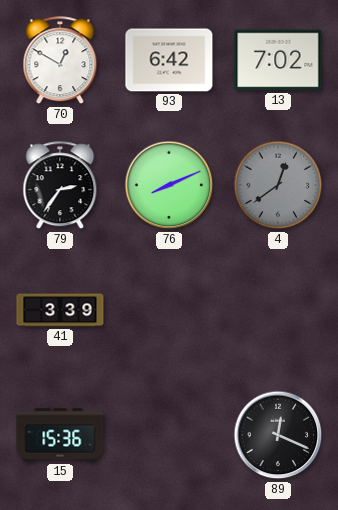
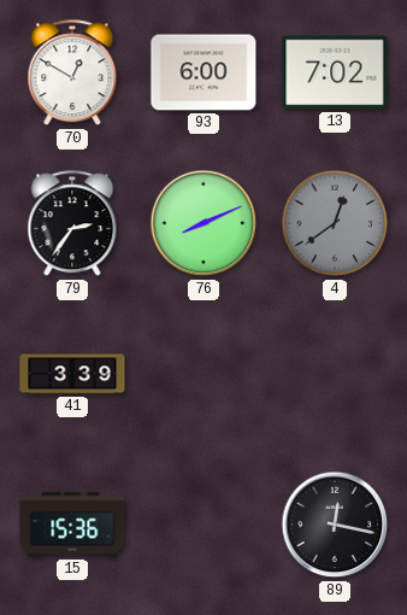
93: 6:42 -> 6:00
89: 12:19 -> 12:17
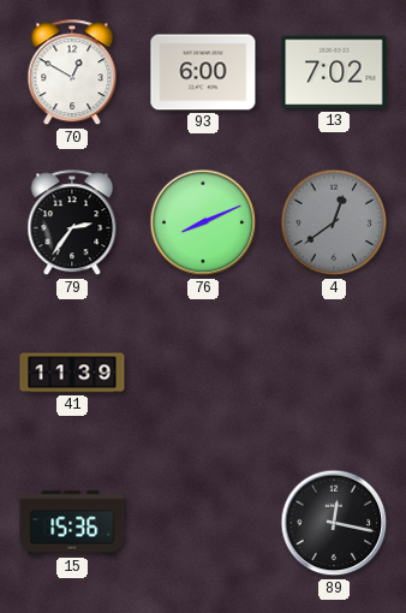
41: 3:39 -> 11:39
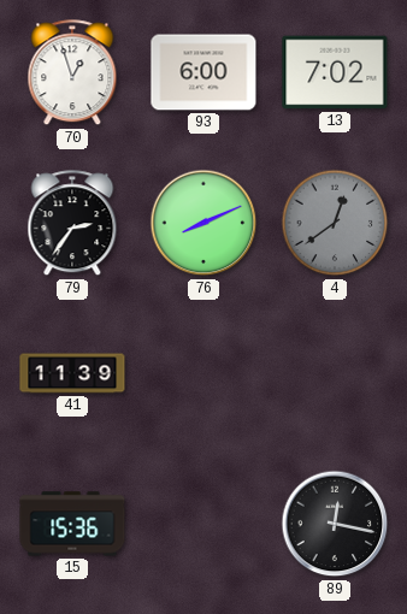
70: 12:50 -> 12:57
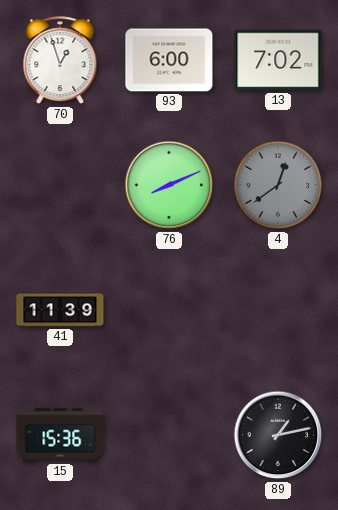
79: 2:36 -> none
89: 12:17 -> 1:13
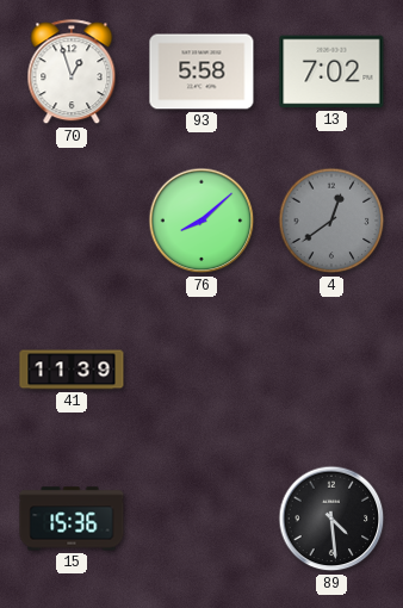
93: 6:00 -> 5:58
76: 8:11 -> 8:08
89: 1:13 -> 4:29
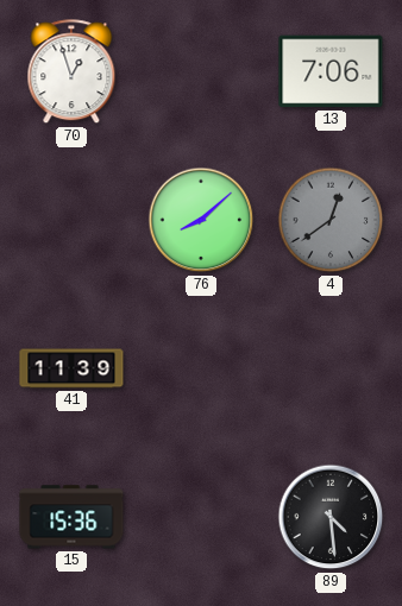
93: 5:58 -> none
13: 7:02 -> 7:06
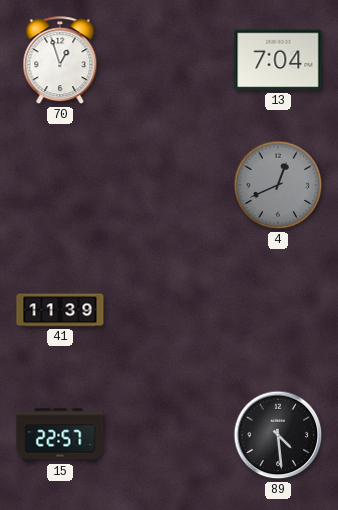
13: 7:06 -> 7:04
76: 8:08 -> none
4: 12:39 -> 12:41
15: 15:36 -> 22:57
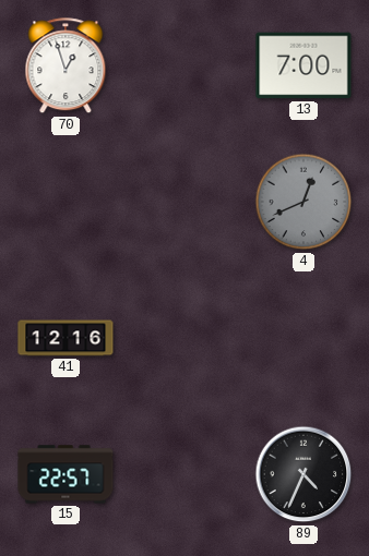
13: 7:04 -> 7:00
41: 11:39 -> 12:16
89: 4:29 -> 4:34
